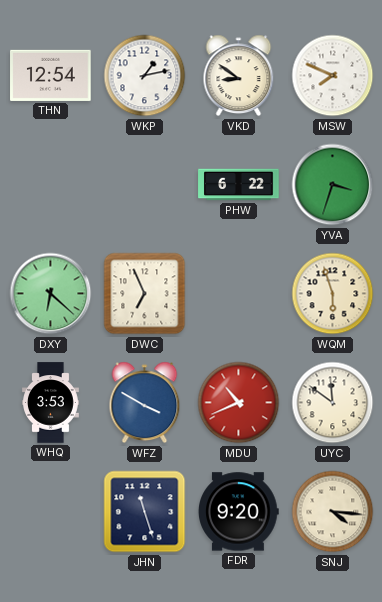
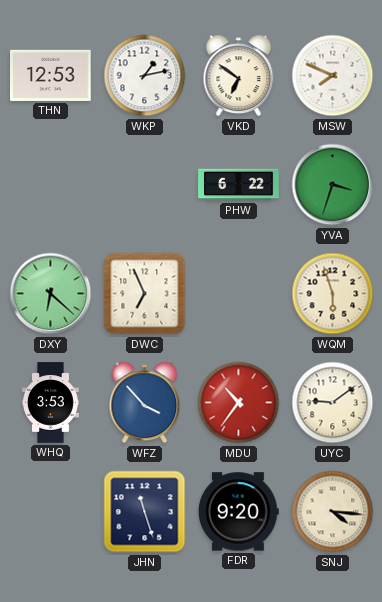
THN: 12:54 -> 12:53
VKD: 8:51 -> 6:51
WFZ: 3:50 -> 3:53
MDU: 10:41 -> 10:36
UYC: 11:51 -> 9:09
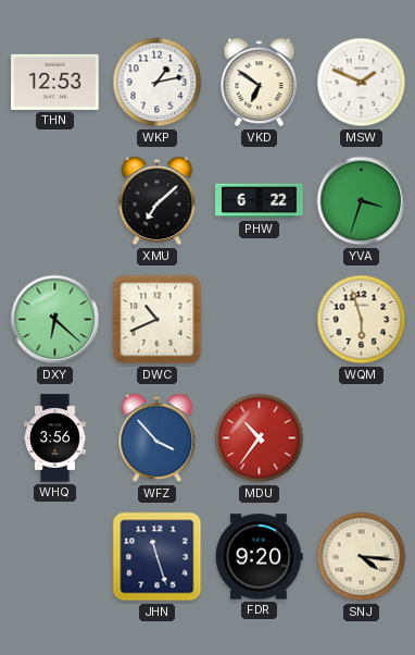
MSW: 7:49 -> 1:49
XMU: none -> 7:08
DWC: 6:56 -> 10:41
WHQ: 3:53 -> 3:56
UYC: 9:09 -> none
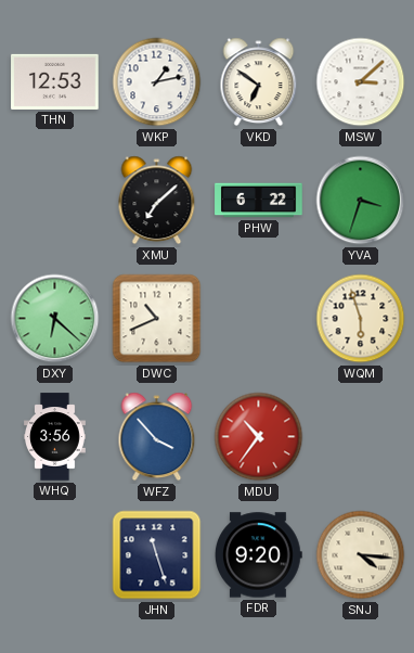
MSW: 1:49 -> 3:08
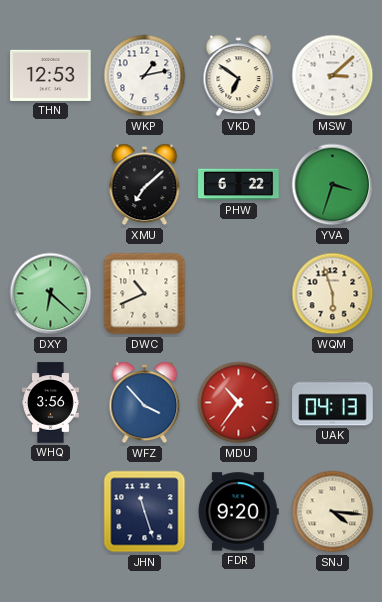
UAK: none -> 04:13
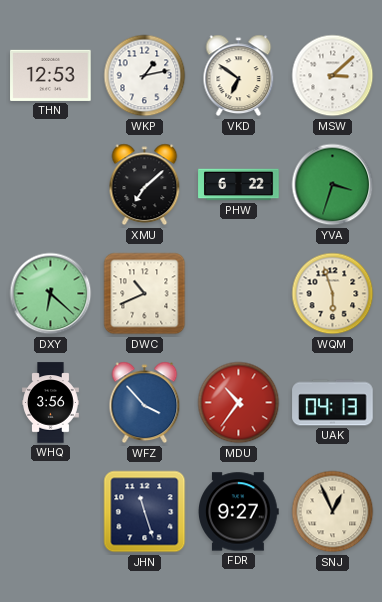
FDR: 9:20 -> 9:27
SNJ: 4:16 -> 12:56
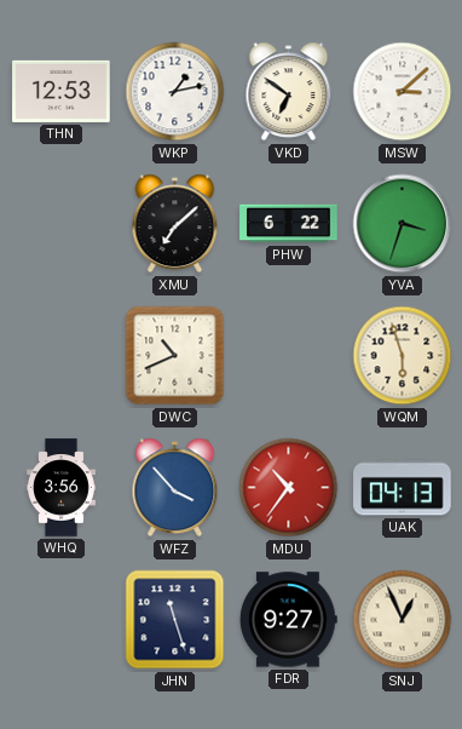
DXY: 6:22 -> none
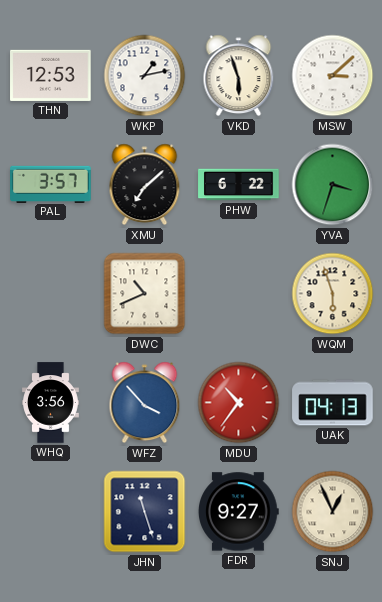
VKD: 6:51 -> 5:57
PAL: none -> 3:57
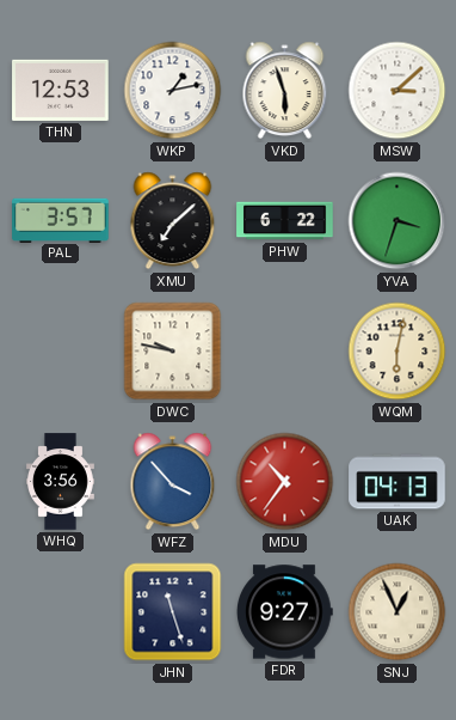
DWC: 10:41 -> 9:47
WQM: 5:57 -> 6:02
